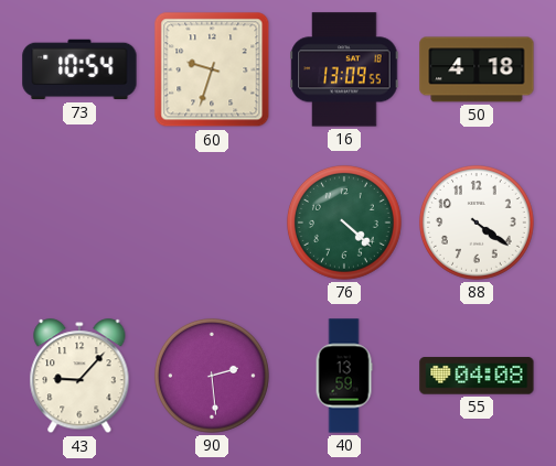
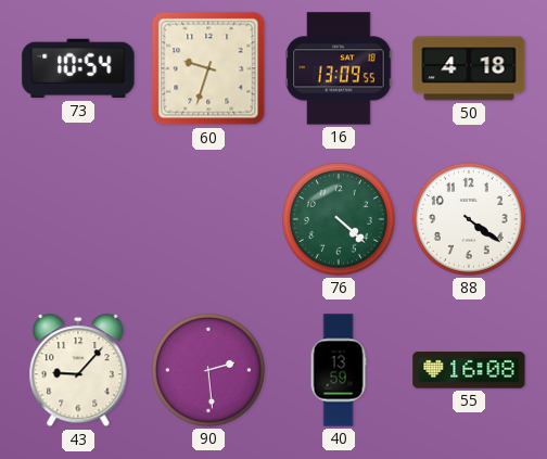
55: 04:08 -> 16:08
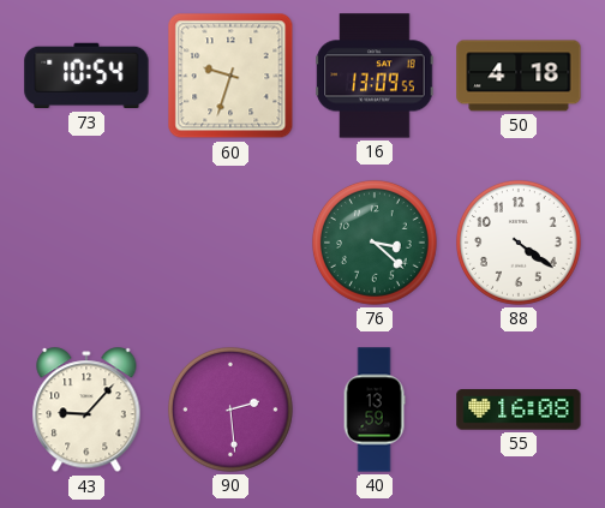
76: 4:22 -> 3:22
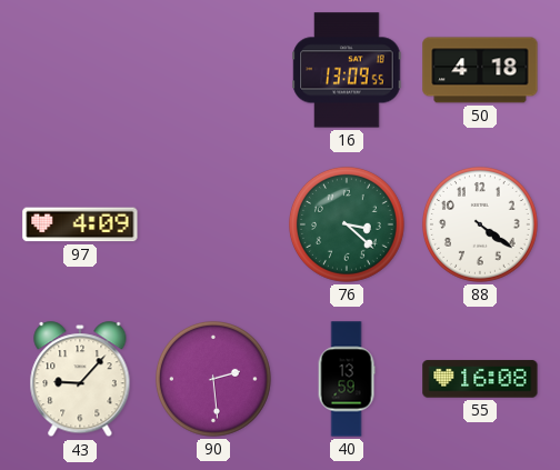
73: 10:54 -> none
60: 9:33 -> none
97: none -> 4:09
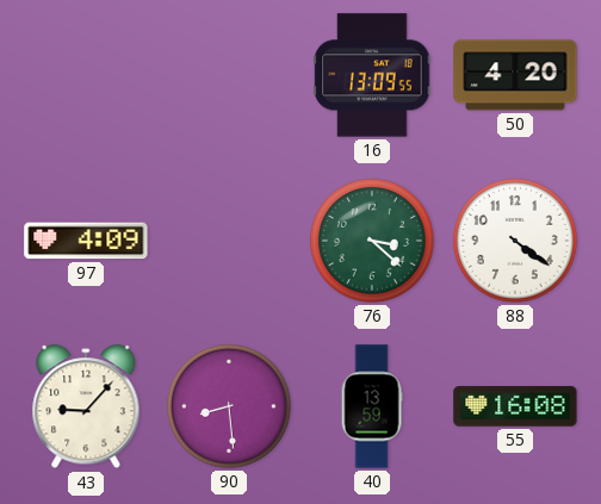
50: 4:18 -> 4:20
90: 2:29 -> 8:29
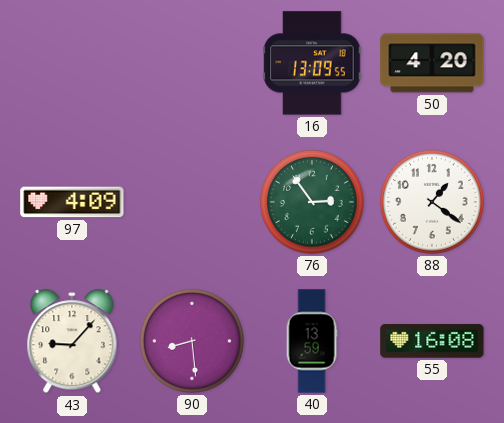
76: 3:22 -> 2:54
88: 4:21 -> 1:21
